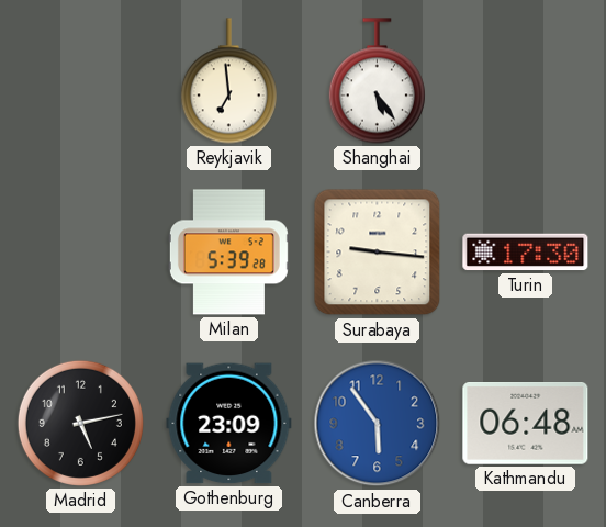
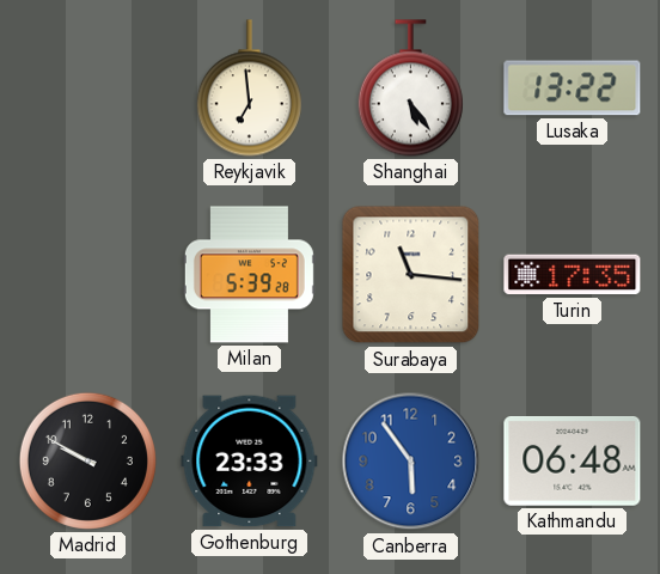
Lusaka: none -> 13:22
Surabaya: 9:16 -> 11:16
Turin: 17:30 -> 17:35
Madrid: 5:13 -> 9:50
Gothenburg: 23:09 -> 23:33
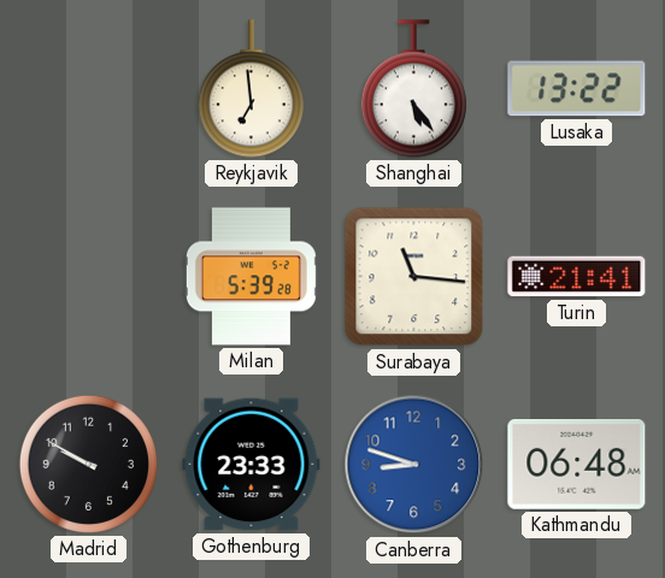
Turin: 17:35 -> 21:41
Canberra: 5:54 -> 8:48
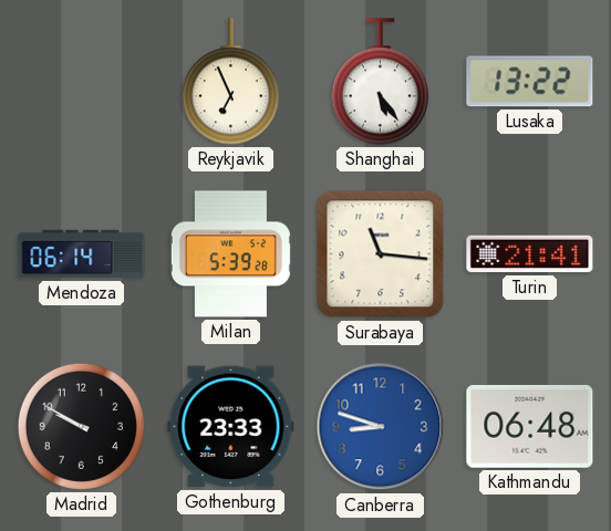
Reykjavik: 6:59 -> 6:56
Mendoza: none -> 06:14
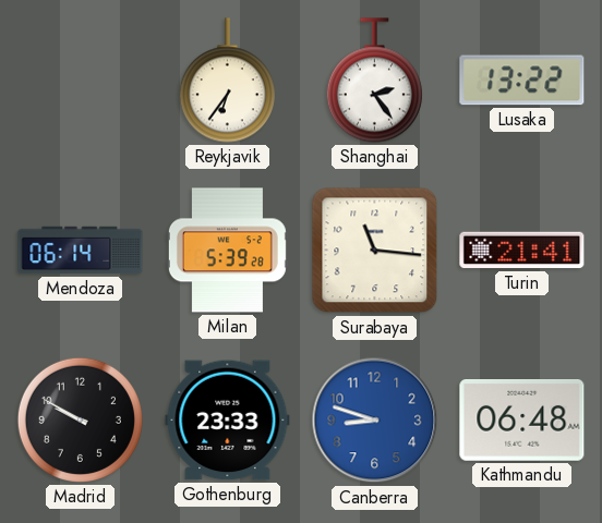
Reykjavik: 6:56 -> 6:36
Shanghai: 5:24 -> 2:24
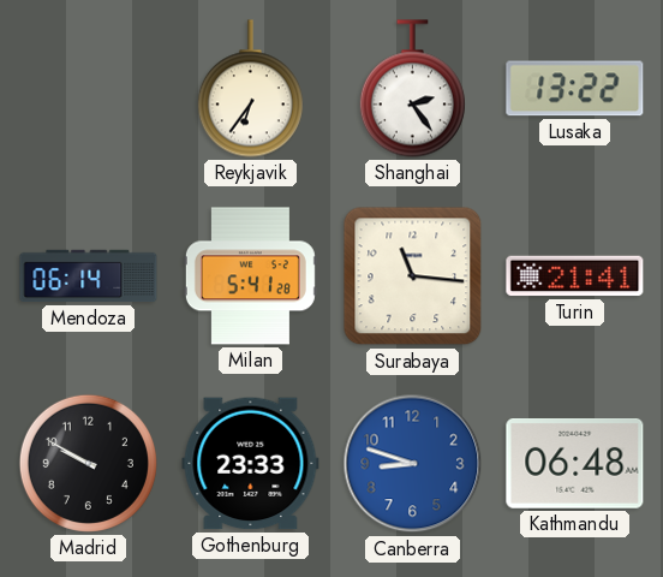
Milan: 5:39 -> 5:41
